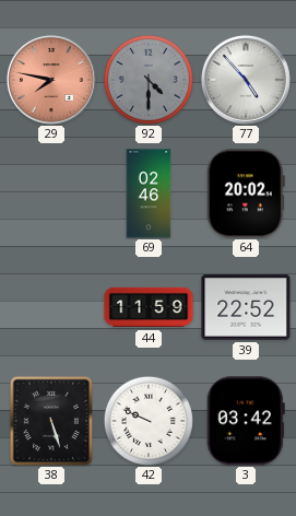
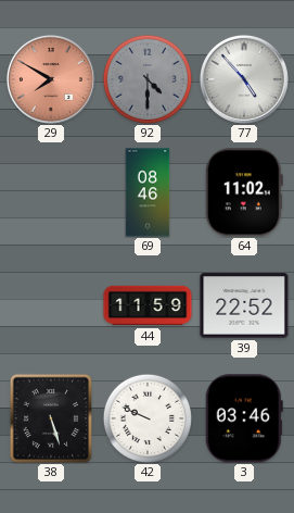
29: 7:47 -> 7:50
69: 02:46 -> 08:46
64: 20:02 -> 11:02
3: 03:42 -> 03:46
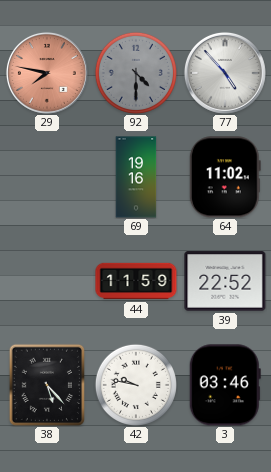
29: 7:50 -> 7:47
69: 08:46 -> 19:16
38: 5:27 -> 5:23
42: 9:49 -> 9:47
